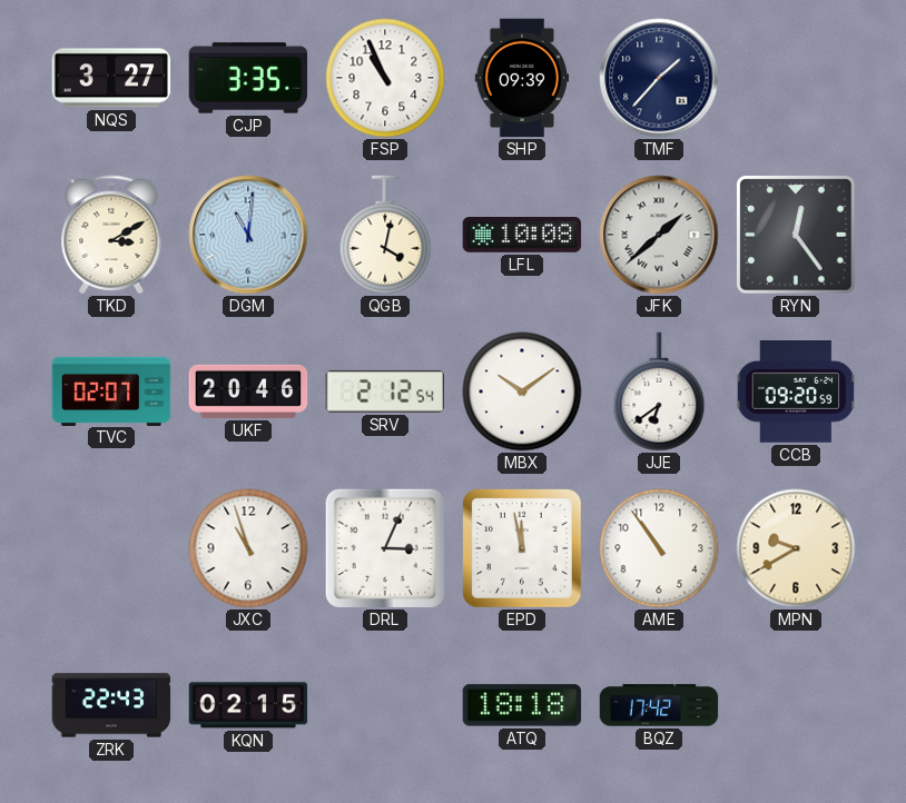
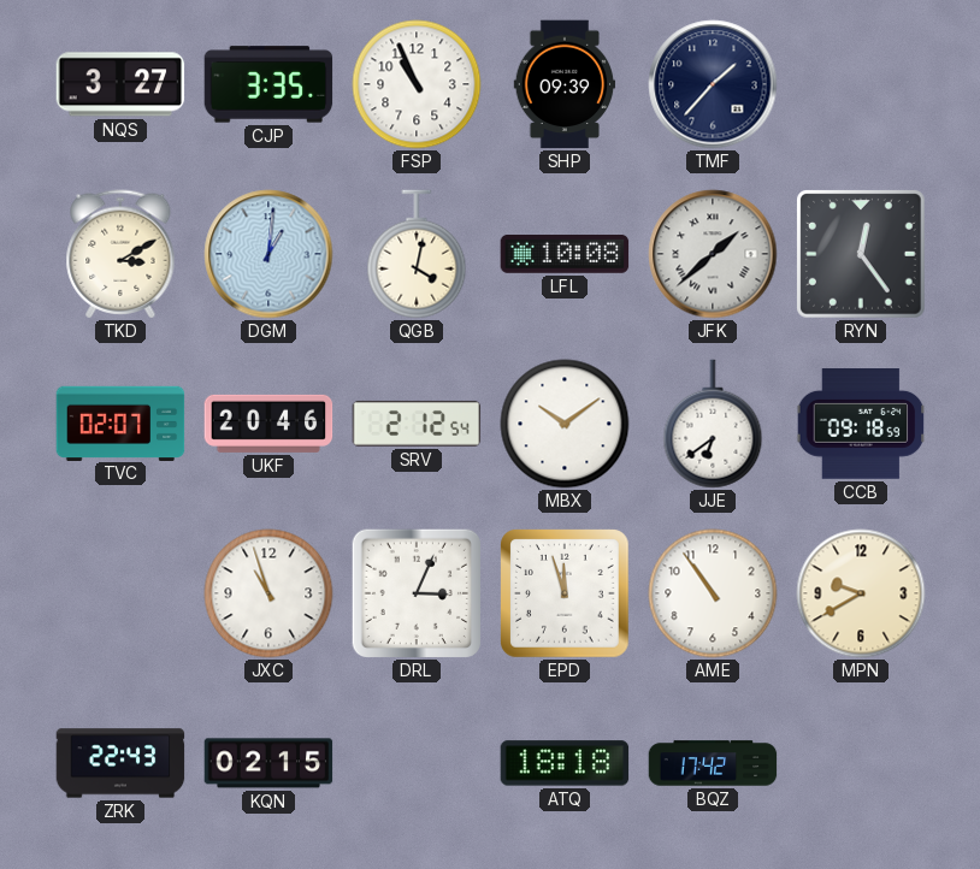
DGM: 11:01 -> 1:01
CCB: 09:20 -> 09:18
EPD: 11:58 -> 11:57
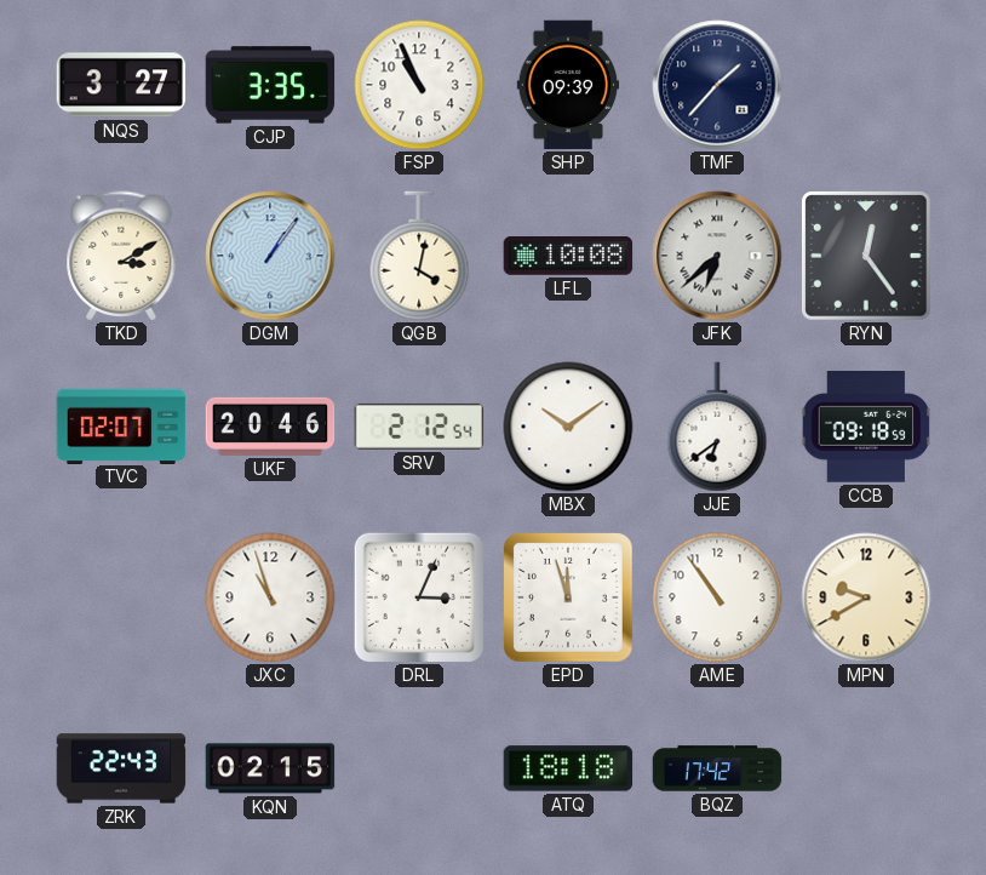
DGM: 1:01 -> 1:06
JFK: 1:38 -> 6:38
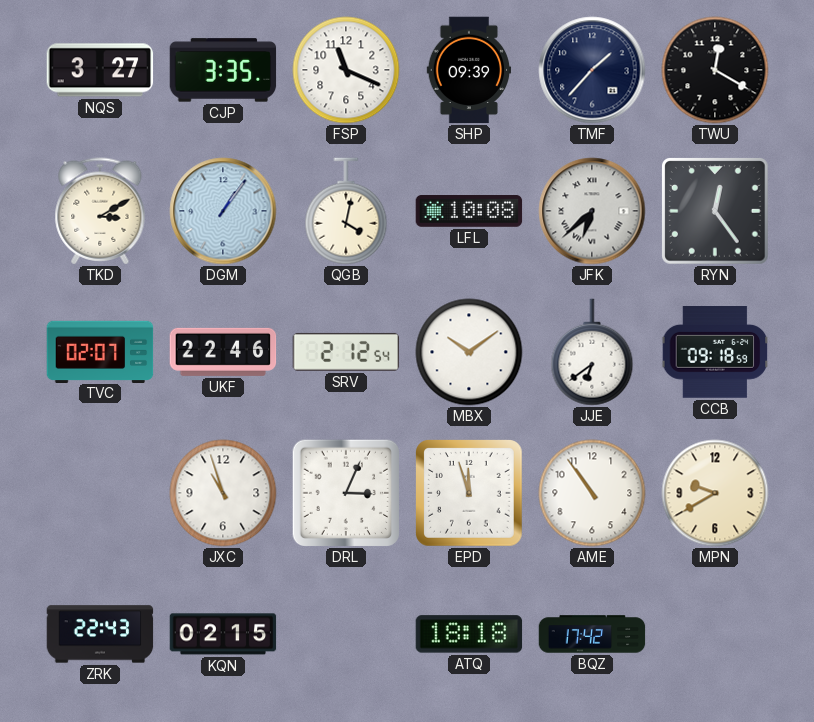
FSP: 10:56 -> 11:19
TWU: none -> 12:20
UKF: 20:46 -> 22:46
